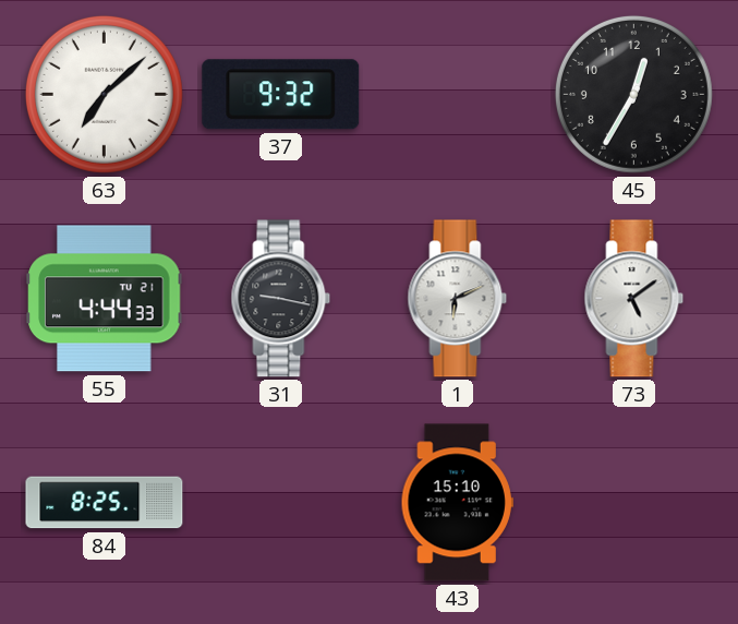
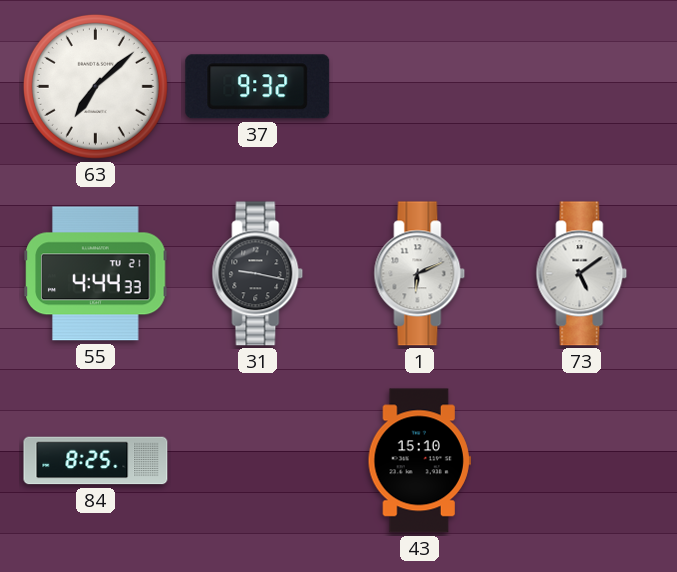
45: 12:35 -> none
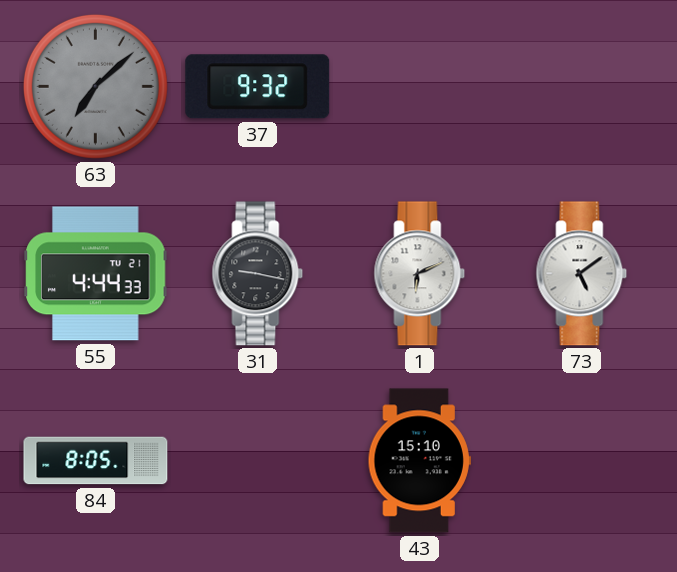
63 dial: white -> grey
84: 8:25 -> 8:05
